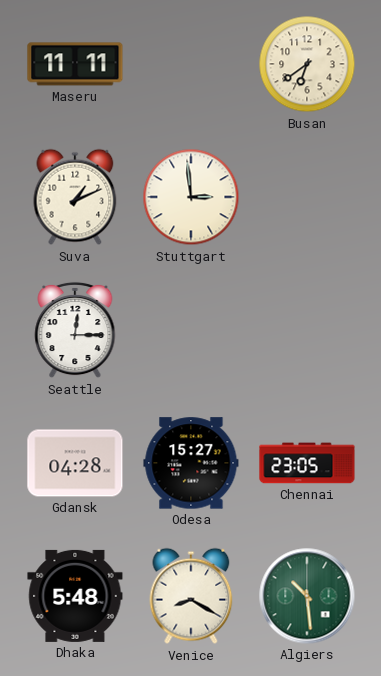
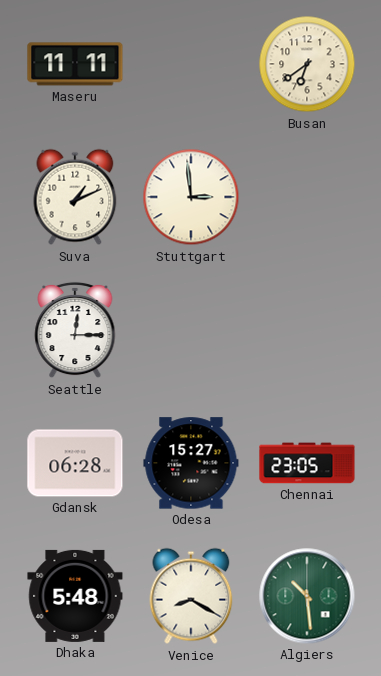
Gdansk: 04:28 -> 06:28
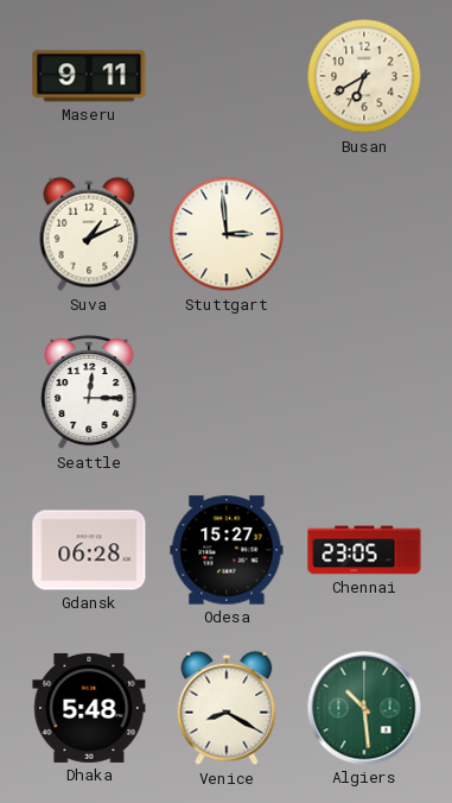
Maseru: 11:11 -> 9:11
Busan: 6:39 -> 6:40
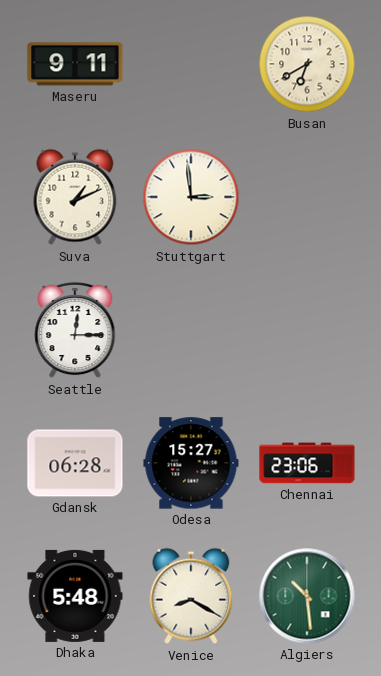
Chennai: 23:05 -> 23:06
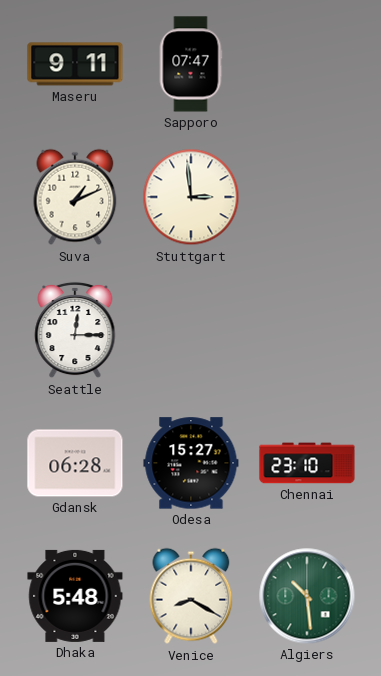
Sapporo: none -> 07:47
Busan: 6:40 -> none
Chennai: 23:06 -> 23:10
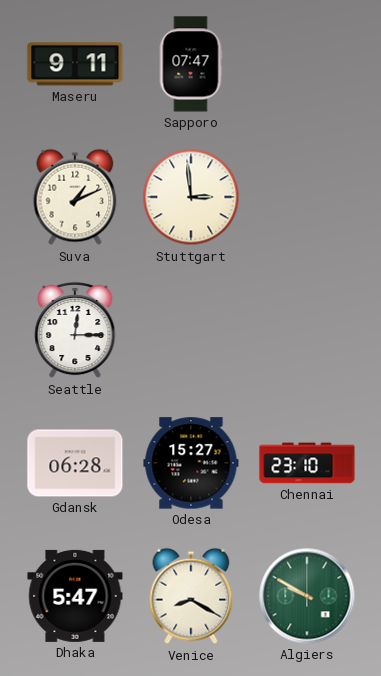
Dhaka: 5:48 -> 5:47
Algiers: 10:29 -> 9:50
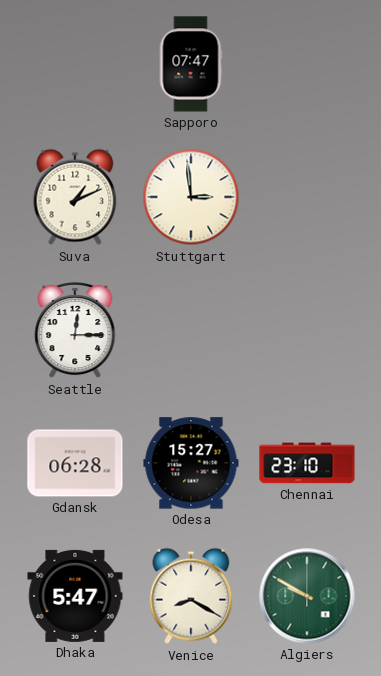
Maseru: 9:11 -> none
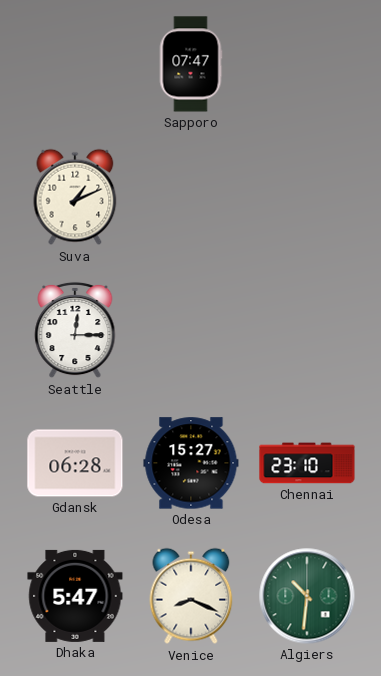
Stuttgart: 2:59 -> none
Venice: 8:20 -> 8:19
Algiers: 9:50 -> 10:31
